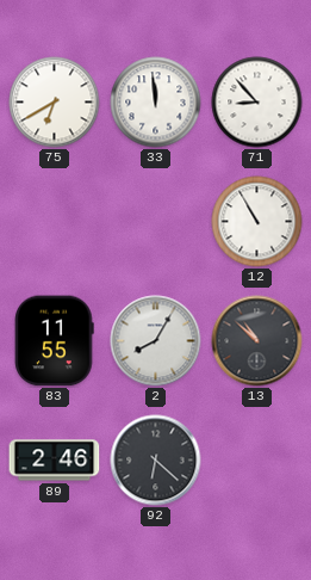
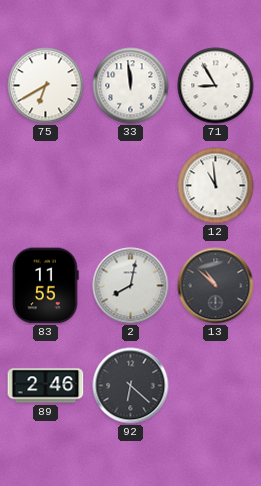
71: 8:53 -> 8:55
12: 10:55 -> 10:59
2: 8:05 -> 8:02
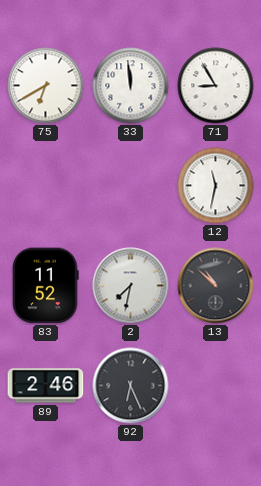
12: 10:59 -> 11:32
83: 11:55 -> 11:52
2: 8:02 -> 7:32
92: 6:22 -> 6:26
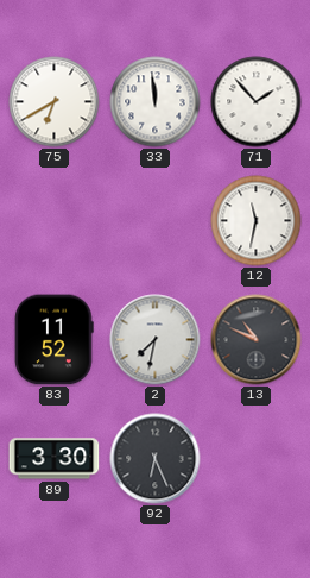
71: 8:55 -> 1:53
13: 10:52 -> 10:49
89: 2:46 -> 3:30
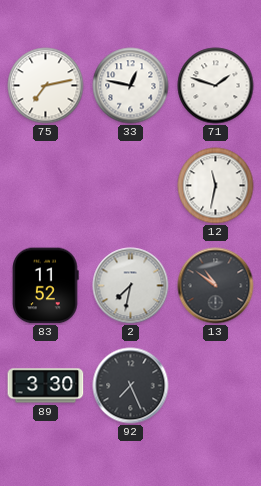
75: 6:40 -> 7:13
33: 11:59 -> 12:47
71: 1:53 -> 1:48
13: 10:49 -> 10:51
92: 6:26 -> 7:26
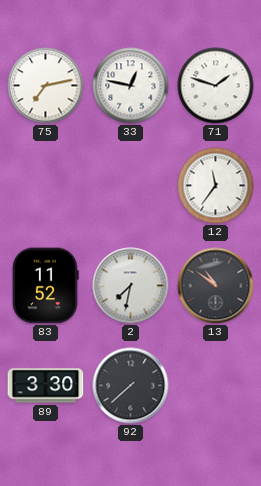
12: 11:32 -> 11:36
92: 7:26 -> 7:38
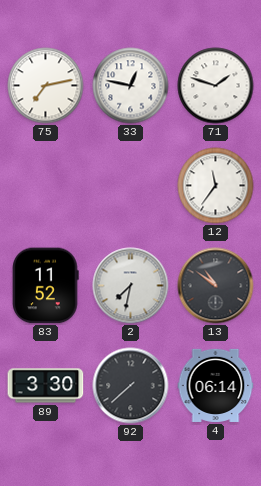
4: none -> 06:14
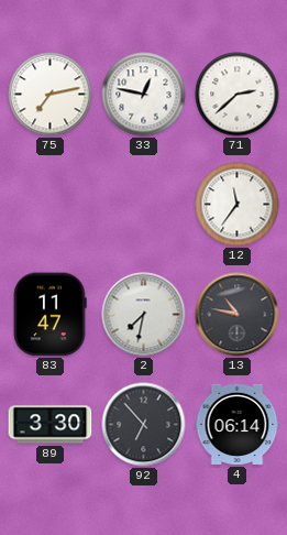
71: 1:48 -> 2:38
83: 11:52 -> 11:47
13: 10:51 -> 10:47
92: 7:38 -> 6:53
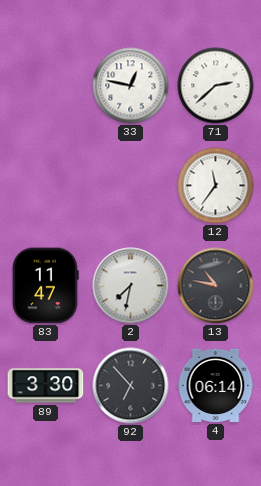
75: 7:13 -> none
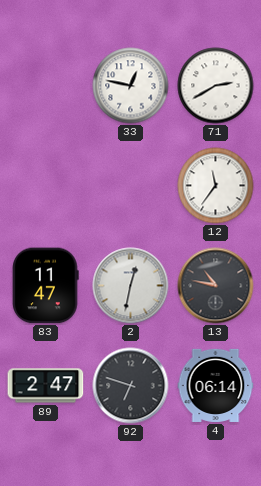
71: 2:38 -> 2:40
2: 7:32 -> 12:32
89: 3:30 -> 2:47
92: 6:53 -> 6:48
